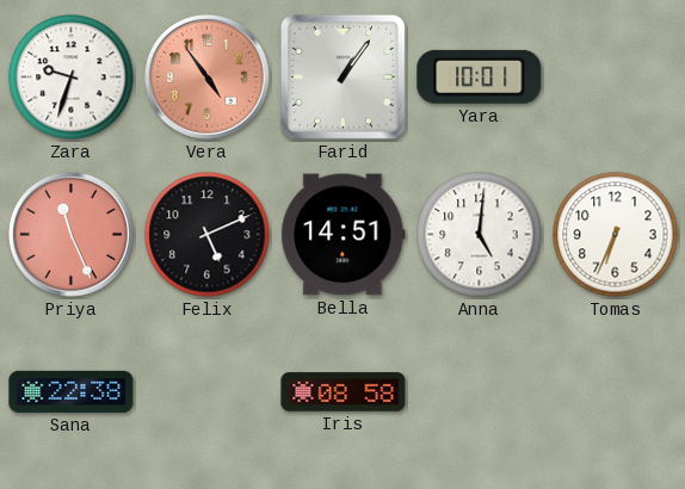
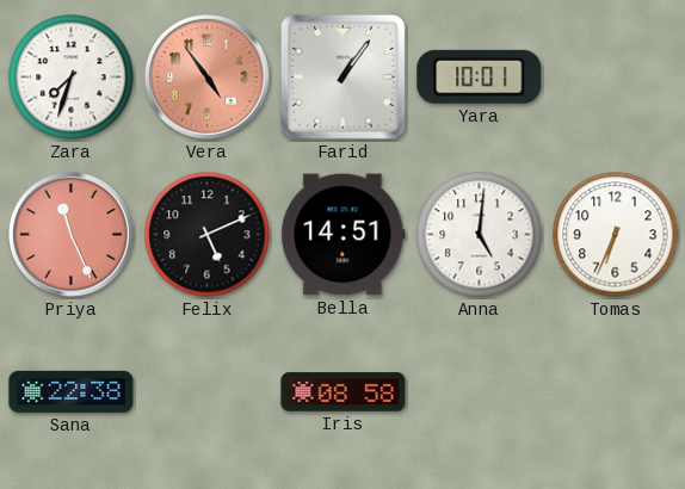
Zara: 9:33 -> 7:33
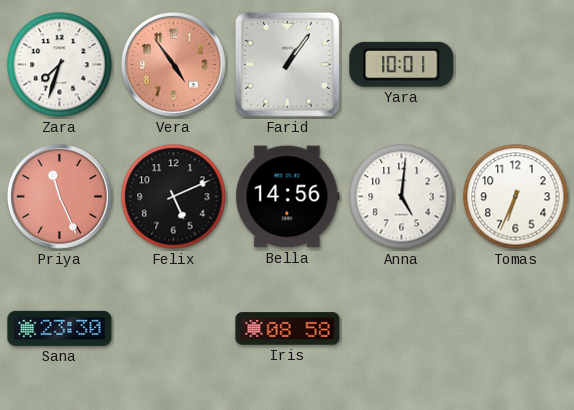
Bella: 14:51 -> 14:56
Sana: 22:38 -> 23:30
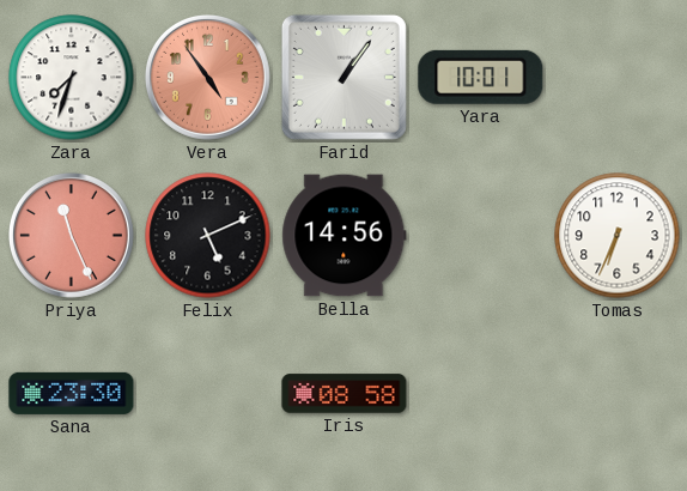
Anna: 5:01 -> none
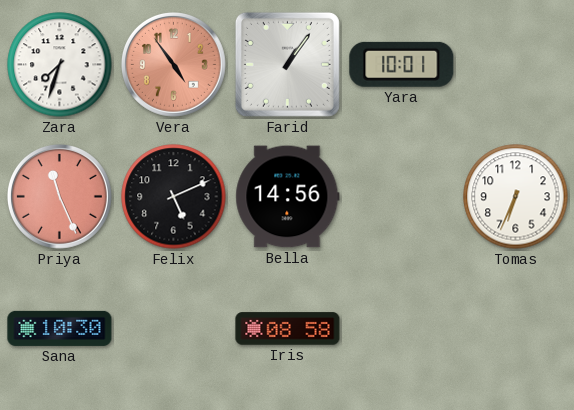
Sana: 23:30 -> 10:30
